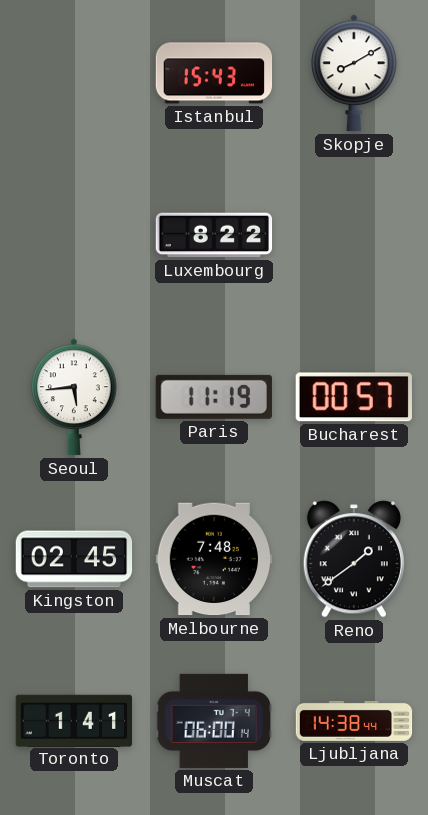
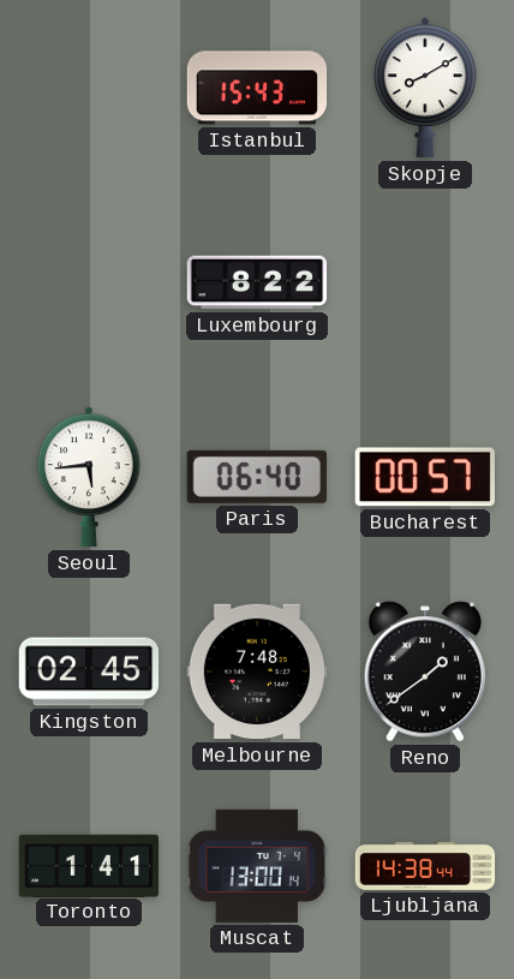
Paris: 11:19 -> 06:40
Muscat: 06:00 -> 13:00
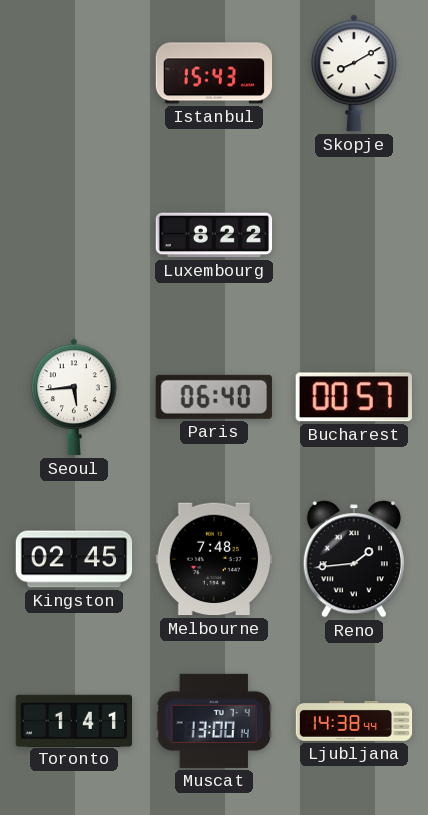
Reno: 1:39 -> 1:44
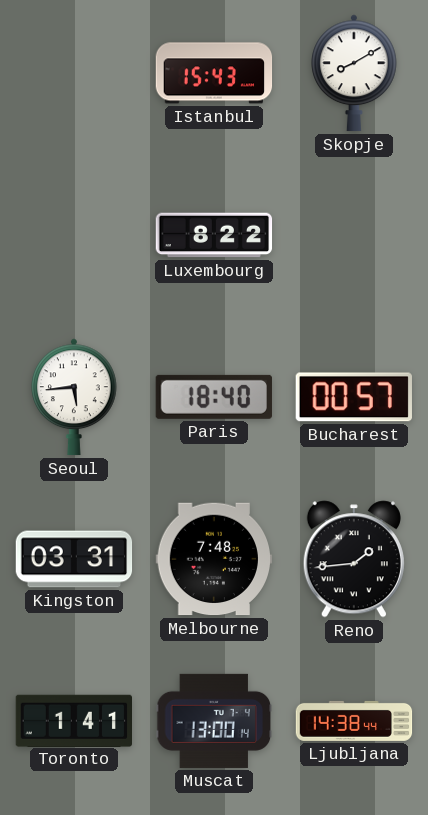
Paris: 06:40 -> 18:40
Kingston: 02:45 -> 03:31
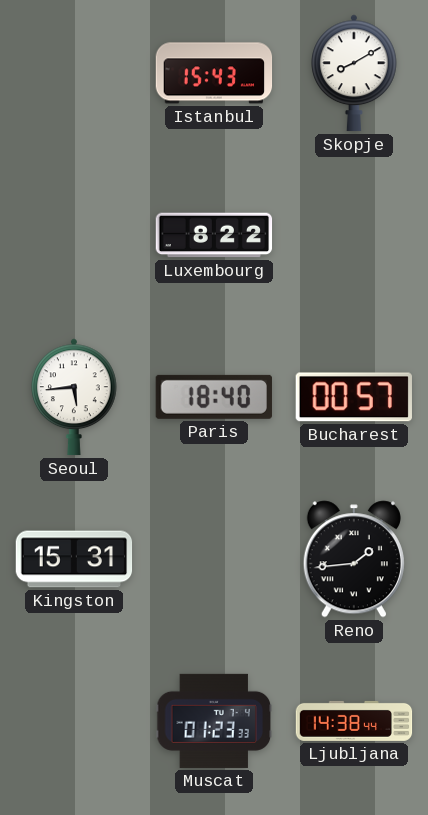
Kingston: 03:31 -> 15:31
Melbourne: 7:48 -> none
Toronto: 1:41 -> none
Muscat: 13:00 -> 01:23
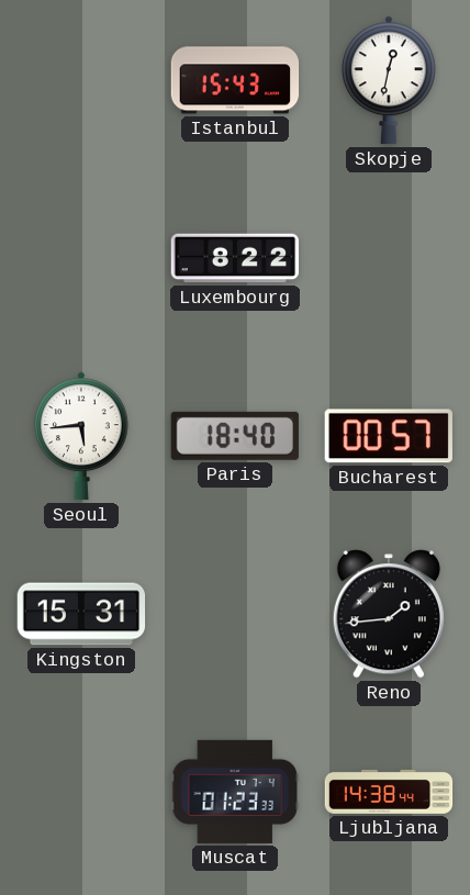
Skopje: 8:10 -> 12:32
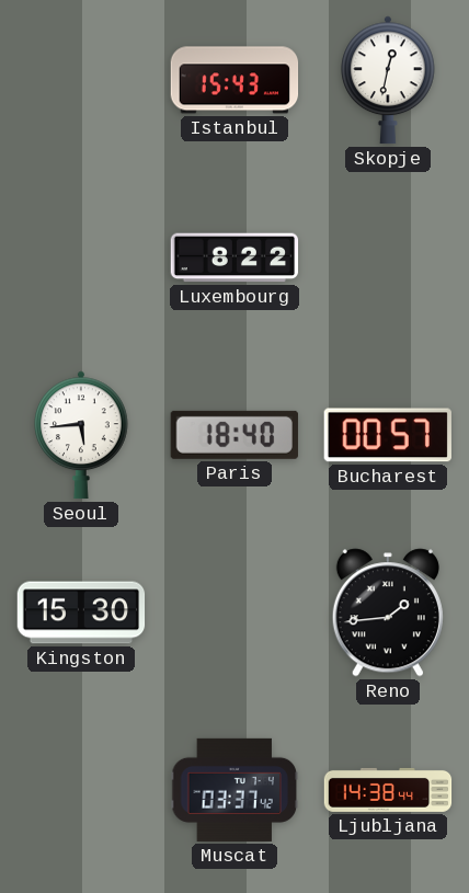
Kingston: 15:31 -> 15:30
Muscat: 01:23 -> 03:37
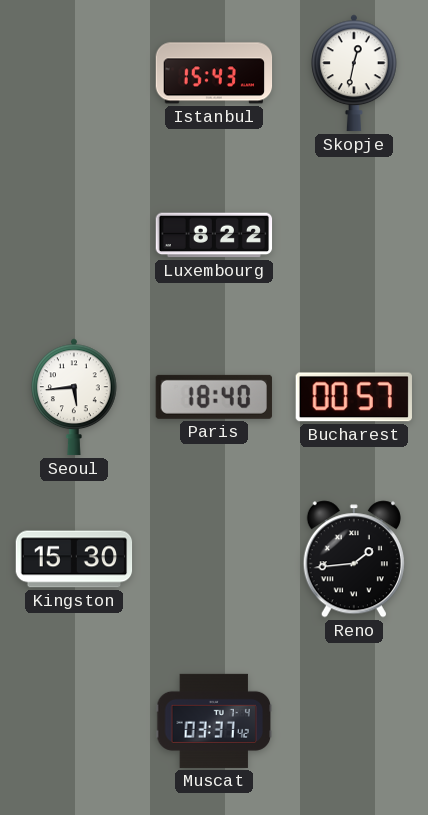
Ljubljana: 14:38 -> none
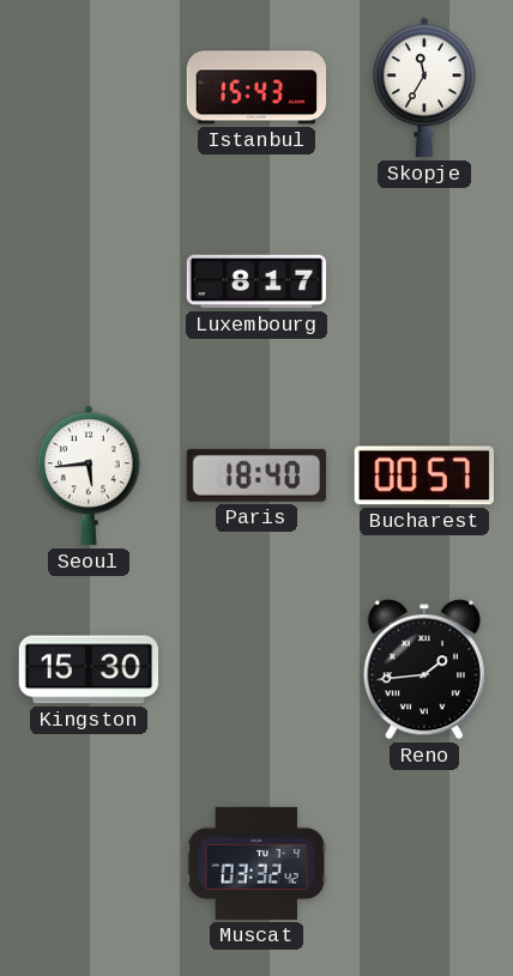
Skopje: 12:32 -> 11:35
Luxembourg: 8:22 -> 8:17
Muscat: 03:37 -> 03:32
